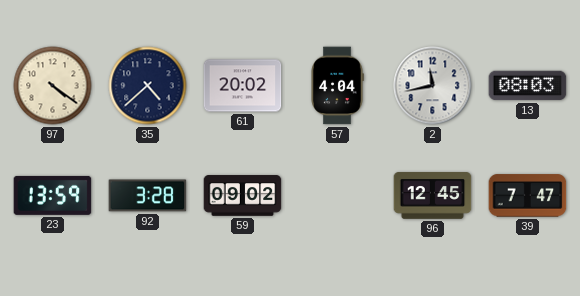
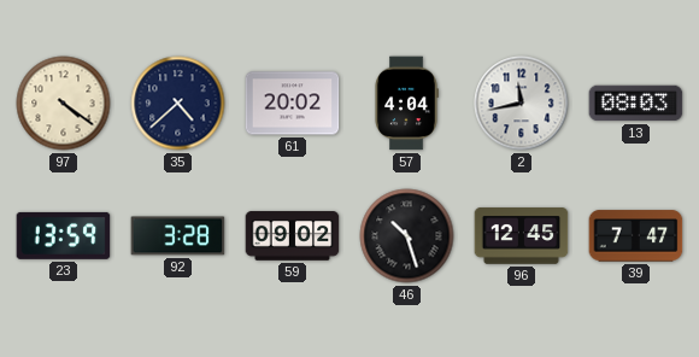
46: none -> 10:27
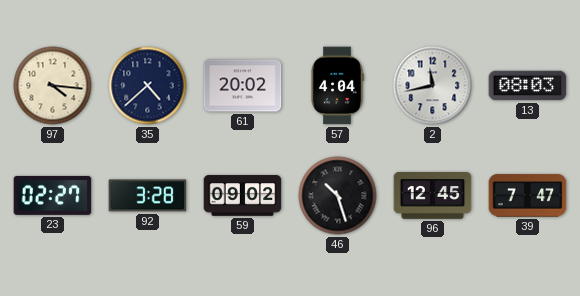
97: 4:21 -> 4:16
23: 13:59 -> 02:27
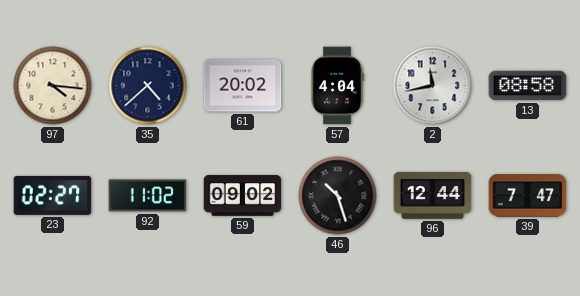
13: 08:03 -> 08:58
92: 3:28 -> 11:02
96: 12:45 -> 12:44
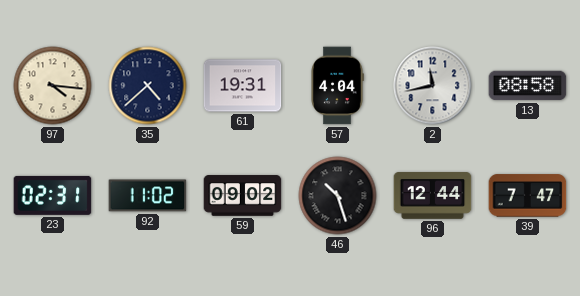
61: 20:02 -> 19:31
23: 02:27 -> 02:31
